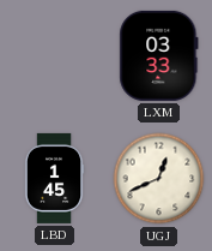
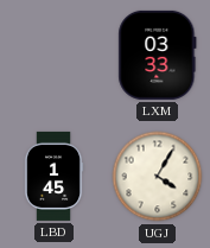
UGJ: 12:41 -> 4:05
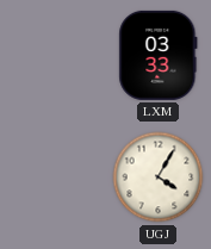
LBD: 1:45 -> none
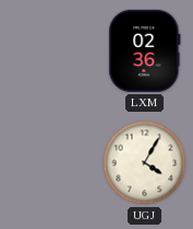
LXM: 03:33 -> 02:36
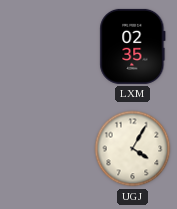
LXM: 02:36 -> 02:35
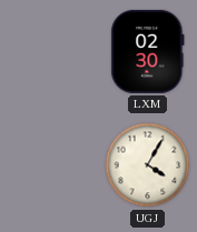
LXM: 02:35 -> 02:30
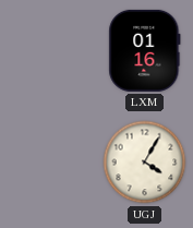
LXM: 02:30 -> 01:16
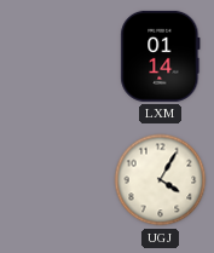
LXM: 01:16 -> 01:14
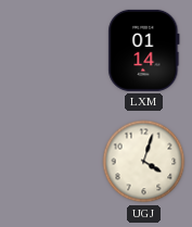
UGJ: 4:05 -> 4:03
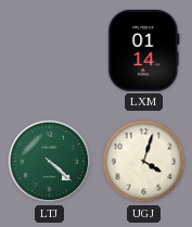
LTJ: none -> 4:22
